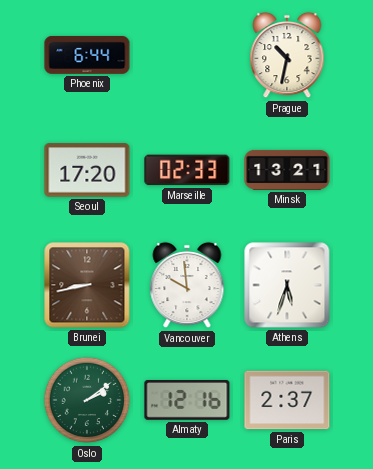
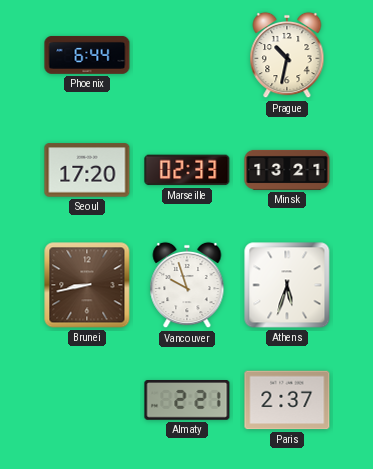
Vancouver: 9:59 -> 9:57
Oslo: 2:09 -> none
Almaty: 12:16 -> 2:21
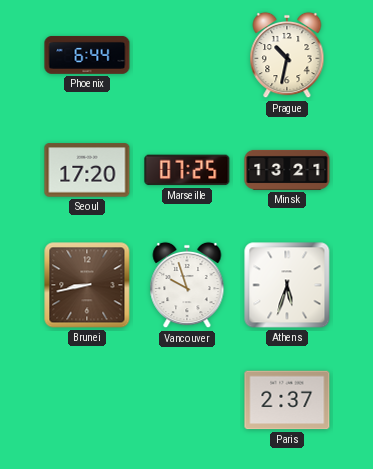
Marseille: 02:33 -> 07:25
Almaty: 2:21 -> none
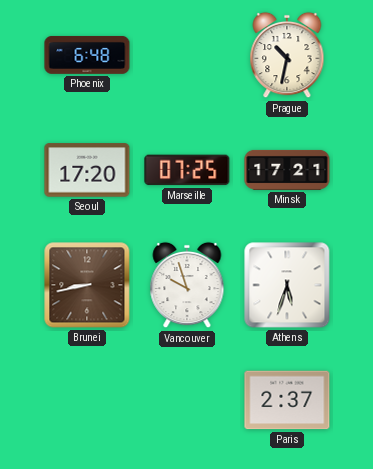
Phoenix: 6:44 -> 6:48
Minsk: 13:21 -> 17:21
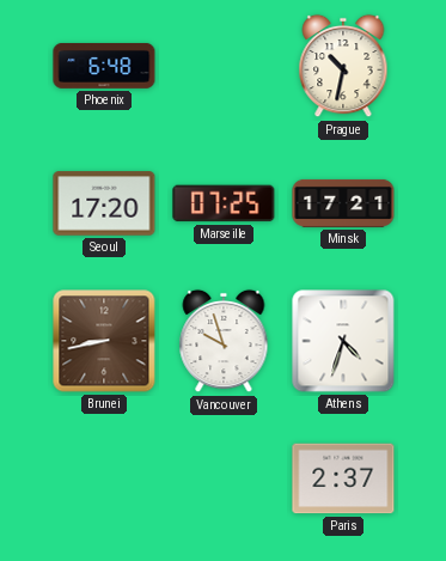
Athens: 5:33 -> 4:33
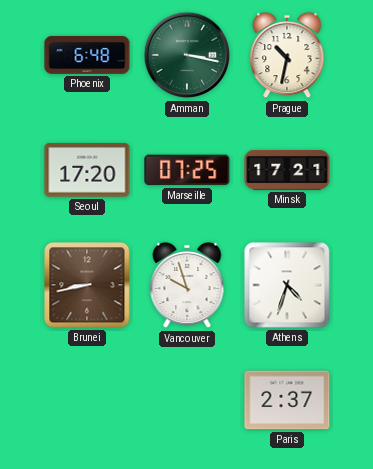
Amman: none -> 3:17
